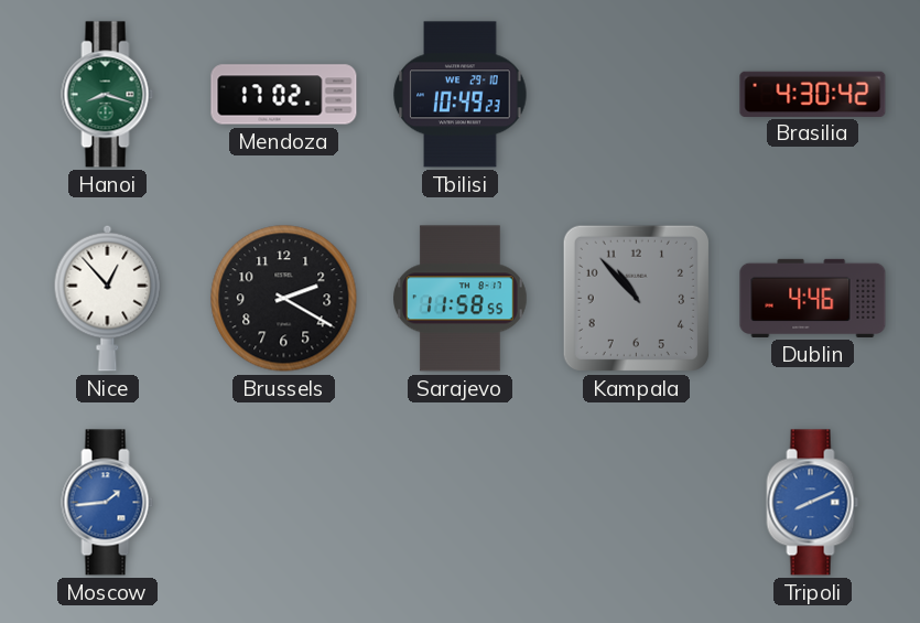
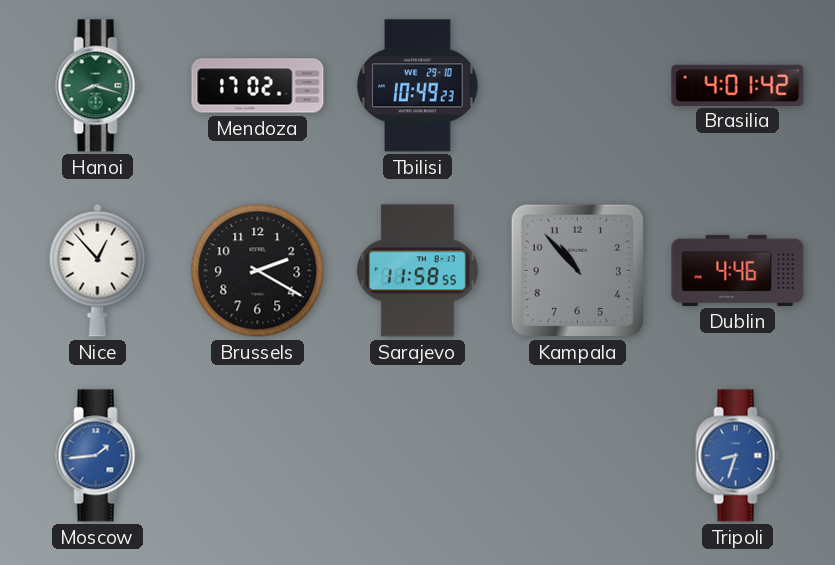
Brasilia: 4:30 -> 4:01
Tripoli: 8:11 -> 8:33
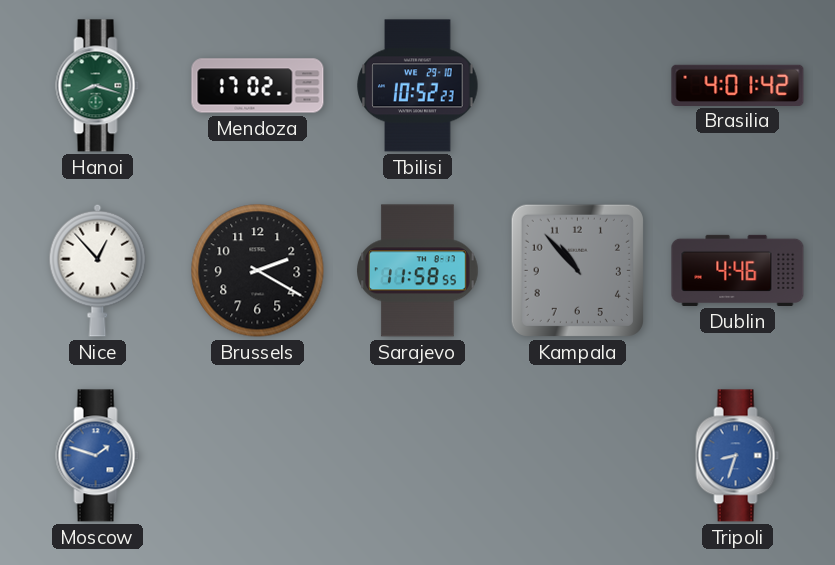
Tbilisi: 10:49 -> 10:52
Moscow: 1:44 -> 1:48
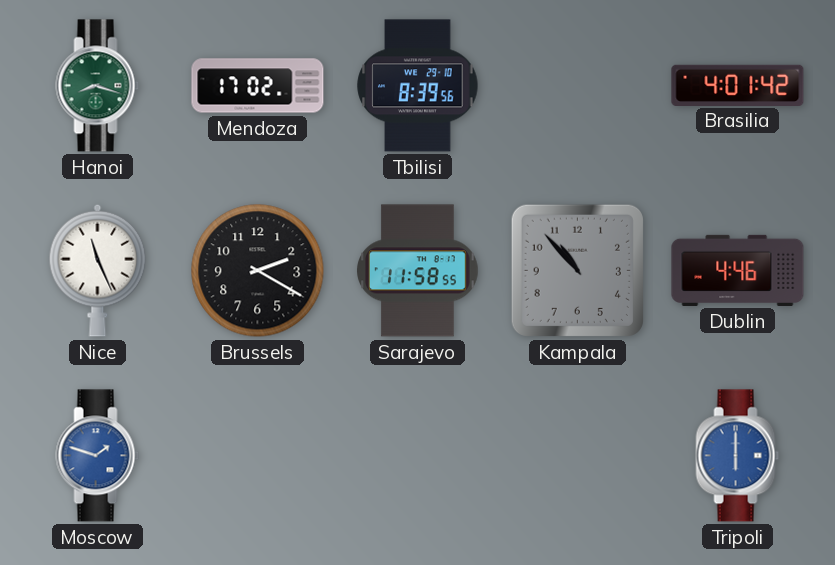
Tbilisi: 10:52 -> 8:39
Nice: 12:53 -> 11:26
Tripoli: 8:33 -> 6:00
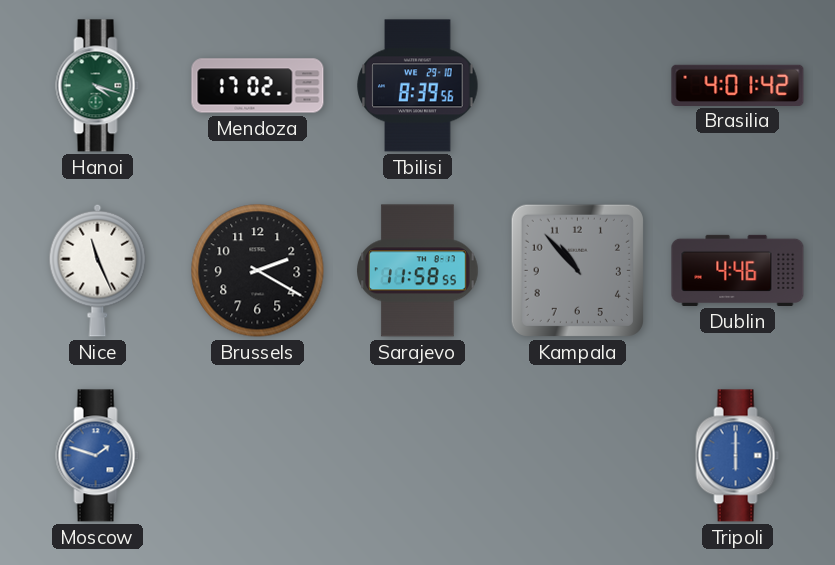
Hanoi: 8:18 -> 4:18
